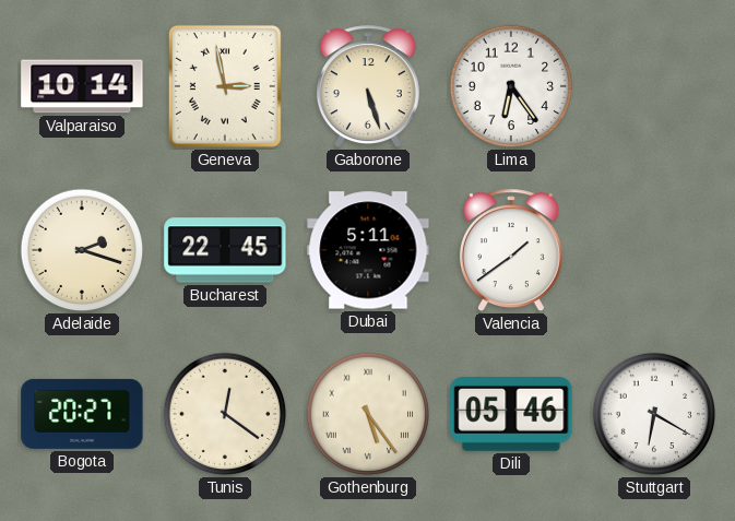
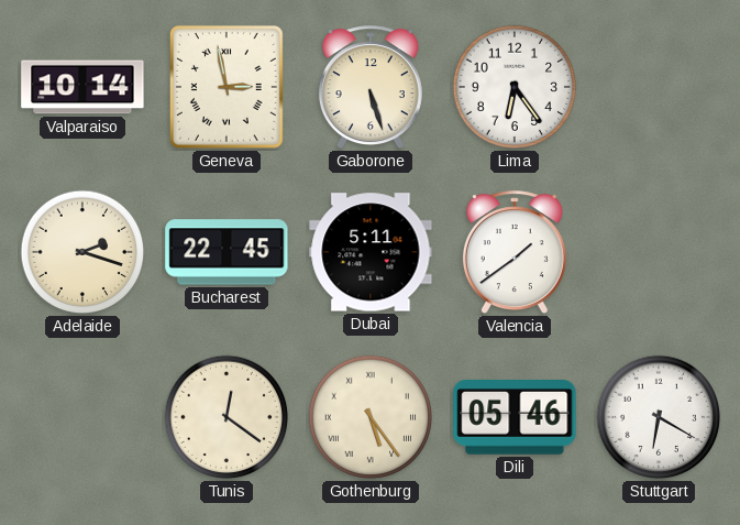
Bogota: 20:27 -> none
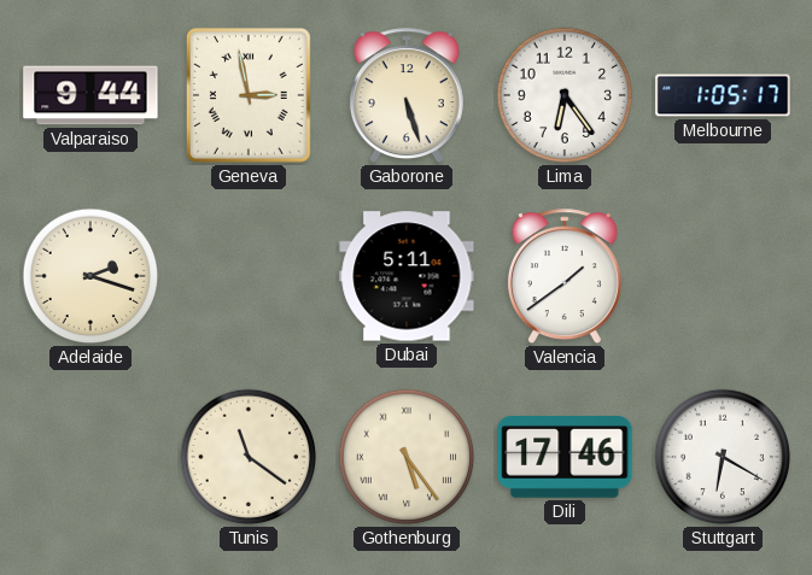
Valparaiso: 10:14 -> 9:44
Melbourne: none -> 1:05
Bucharest: 22:45 -> none
Tunis: 12:21 -> 11:21
Dili: 05:46 -> 17:46
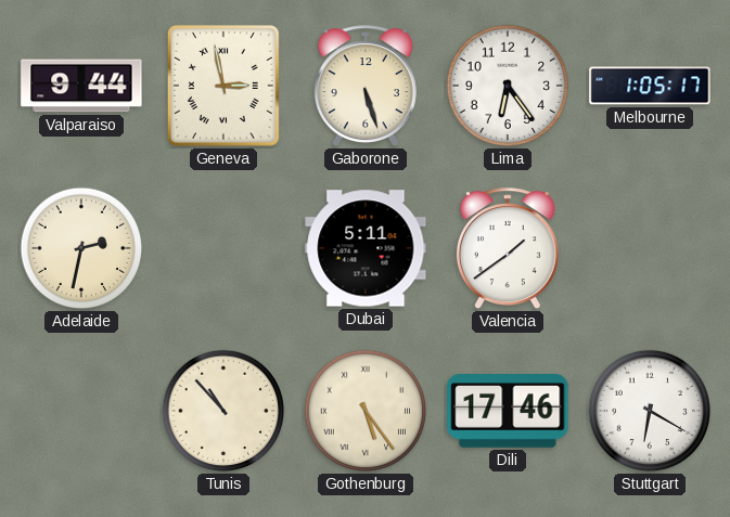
Adelaide: 2:18 -> 2:32
Tunis: 11:21 -> 10:53
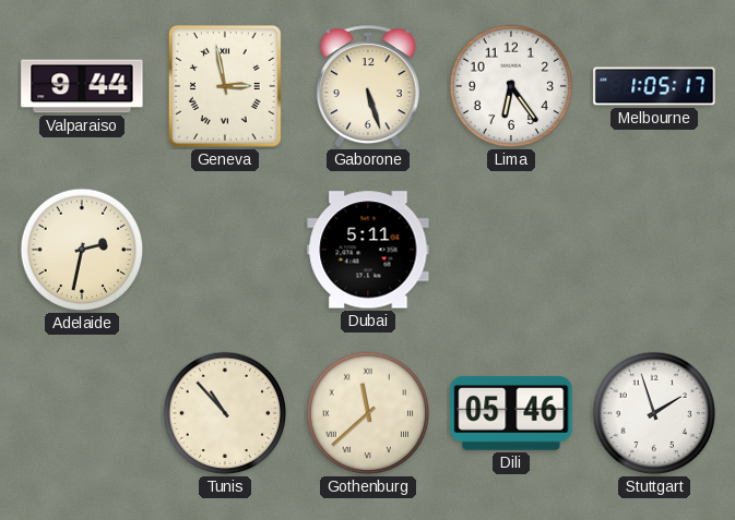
Valencia: 1:39 -> none
Gothenburg: 5:24 -> 11:38
Dili: 17:46 -> 05:46
Stuttgart: 6:20 -> 1:57
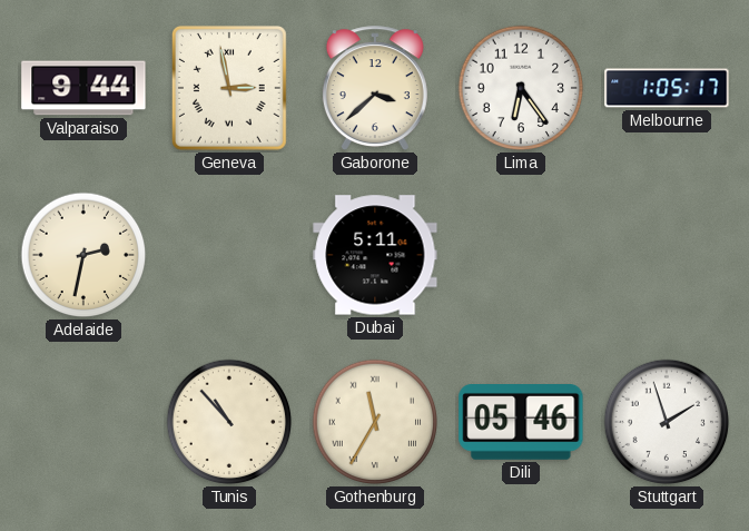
Gaborone: 5:27 -> 3:38
Gothenburg: 11:38 -> 11:35
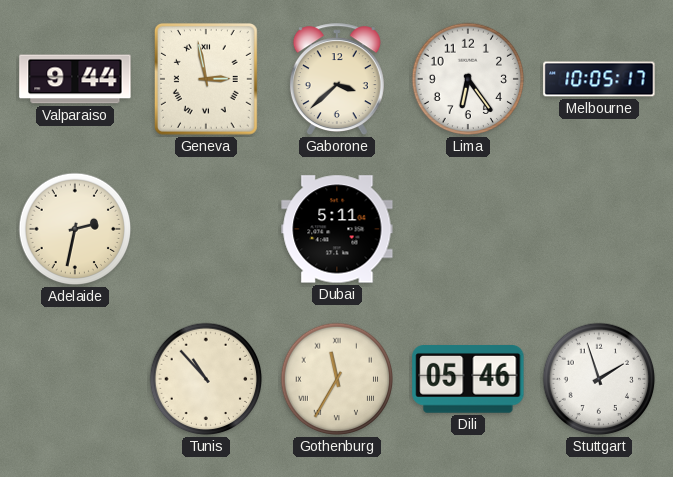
Melbourne: 1:05 -> 10:05
